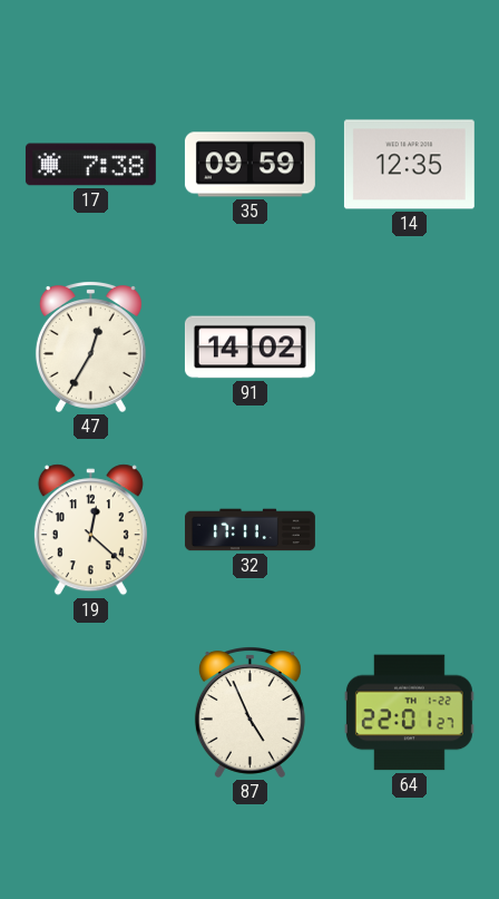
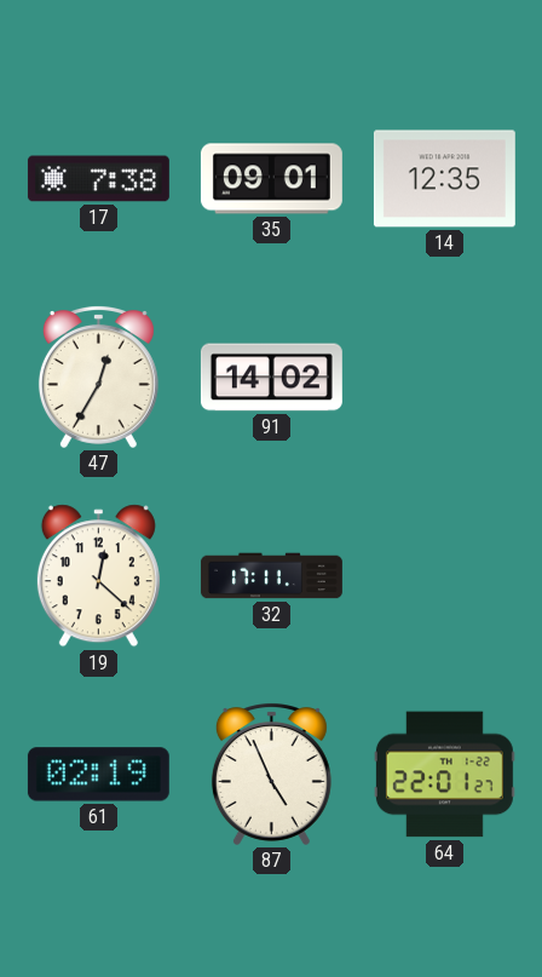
35: 09:59 -> 09:01
61: none -> 02:19
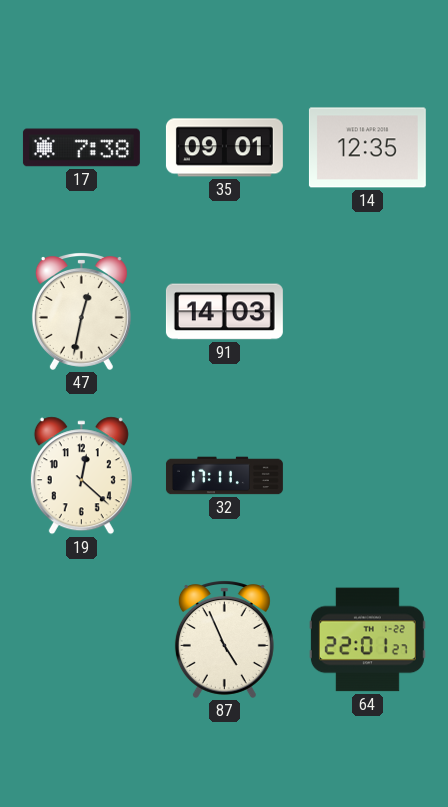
47: 12:35 -> 12:32
91: 14:02 -> 14:03
61: 02:19 -> none
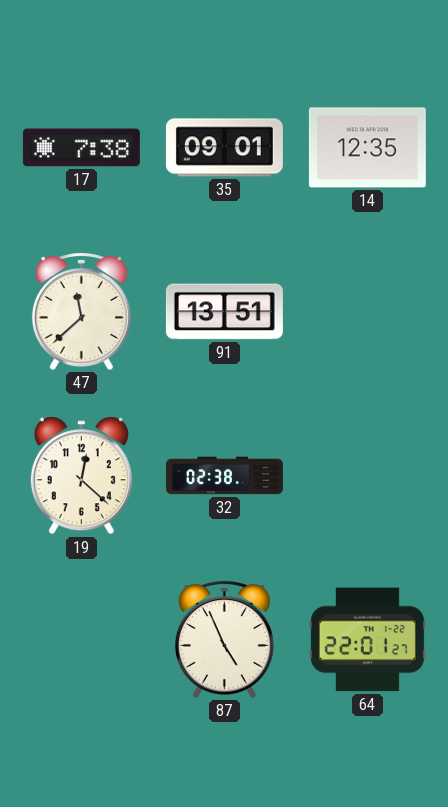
47: 12:32 -> 11:38
91: 14:03 -> 13:51
32: 17:11 -> 02:38
